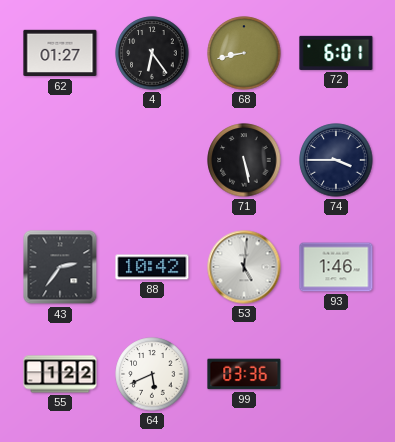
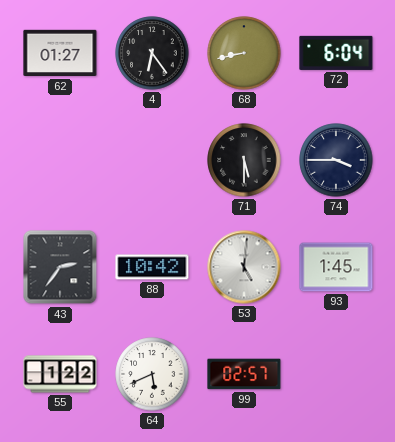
72: 6:01 -> 6:04
71: 5:28 -> 5:30
93: 1:46 -> 1:45
99: 03:36 -> 02:57
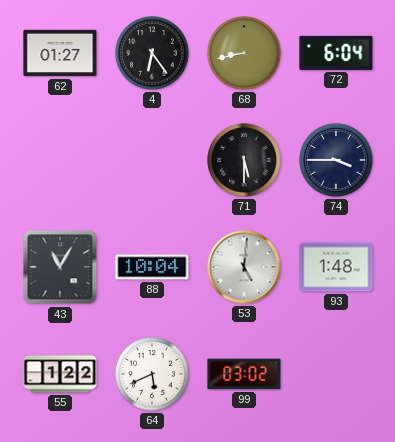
43: 2:36 -> 11:05
88: 10:42 -> 10:04
93: 1:45 -> 1:48
99: 02:57 -> 03:02
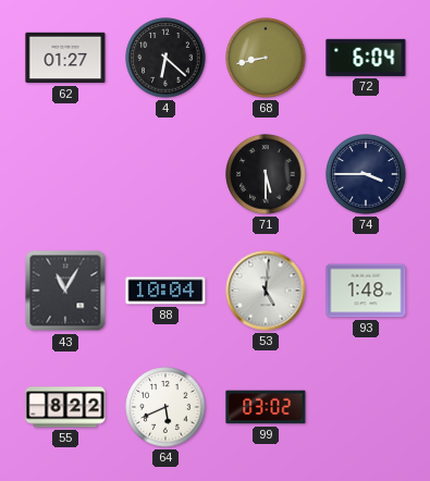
4: 6:24 -> 6:22
55: 1:22 -> 8:22
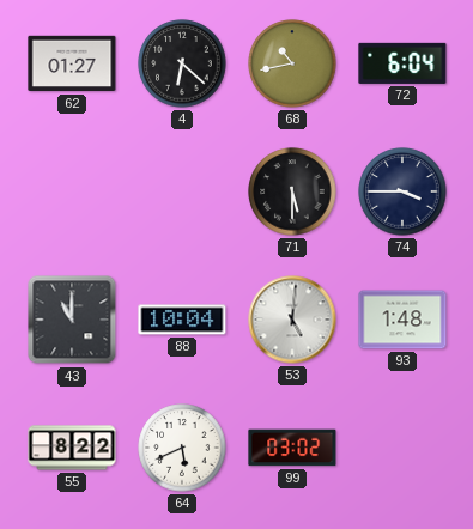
68: 8:43 -> 10:43
43: 11:05 -> 11:00
